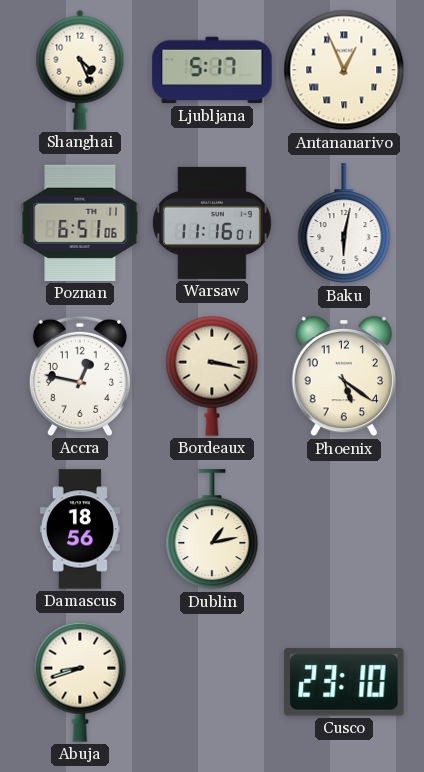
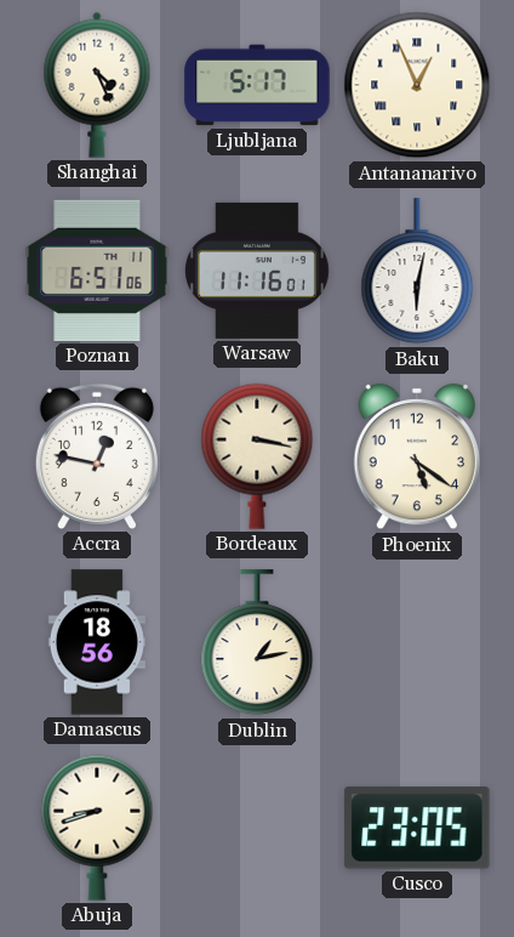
Cusco: 23:10 -> 23:05
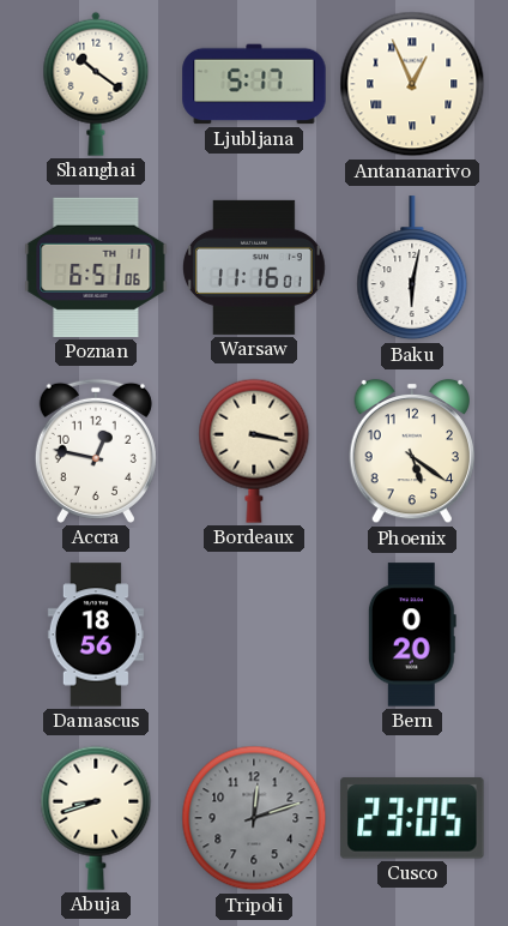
Shanghai: 4:26 -> 10:21
Dublin: 1:13 -> none
Bern: none -> 0:20
Tripoli: none -> 12:12
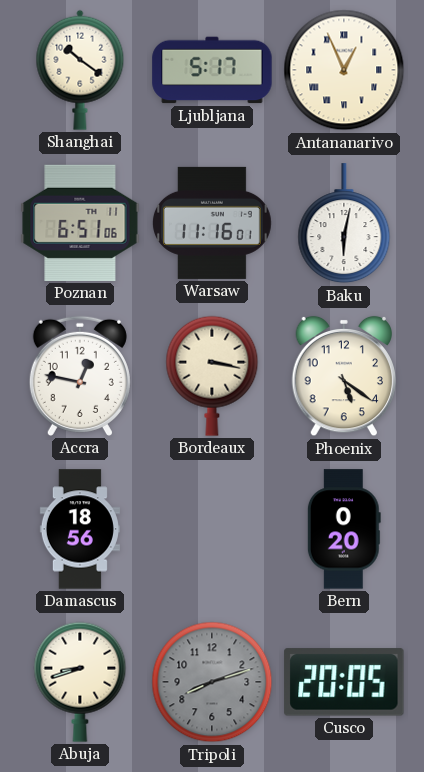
Tripoli: 12:12 -> 8:12
Cusco: 23:05 -> 20:05
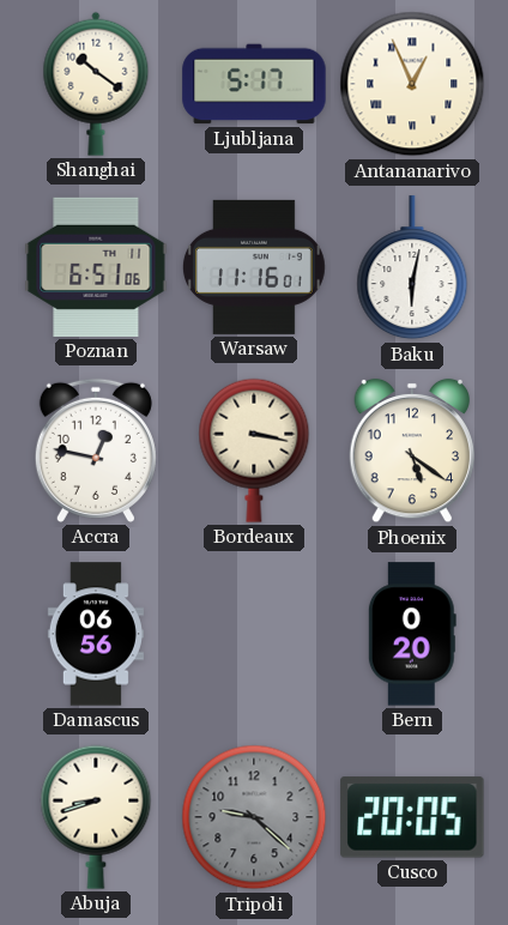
Damascus: 18:56 -> 06:56
Tripoli: 8:12 -> 9:22
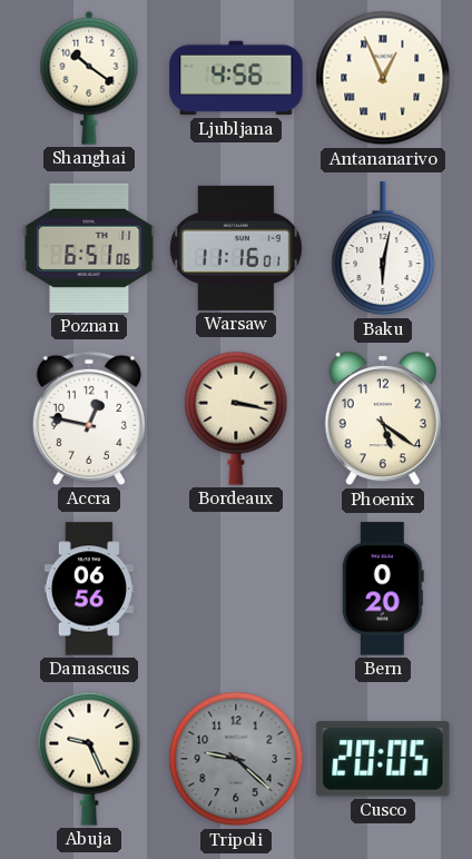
Ljubljana: 5:17 -> 4:56
Abuja: 8:42 -> 9:26
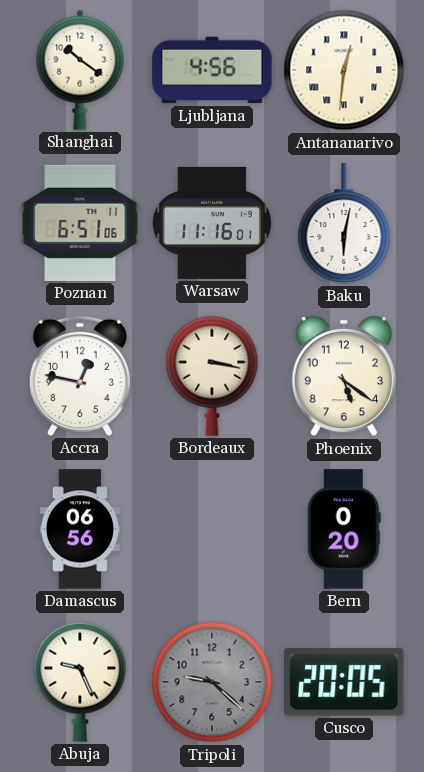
Antananarivo: 12:56 -> 12:31
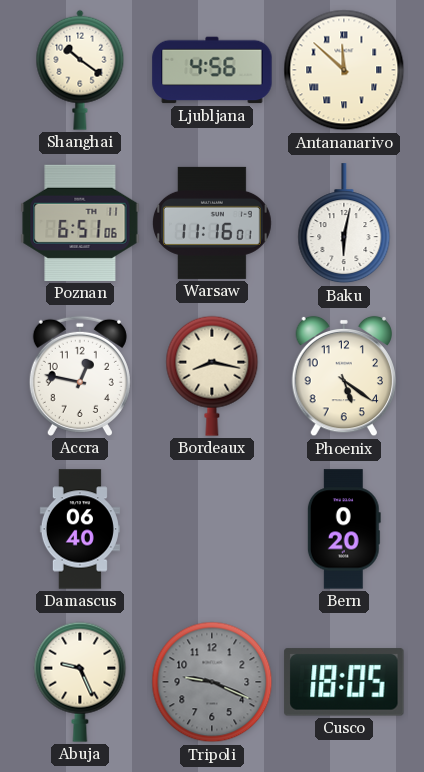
Antananarivo: 12:31 -> 11:52
Bordeaux: 3:17 -> 8:17
Damascus: 06:56 -> 06:40
Tripoli: 9:22 -> 9:19
Cusco: 20:05 -> 18:05
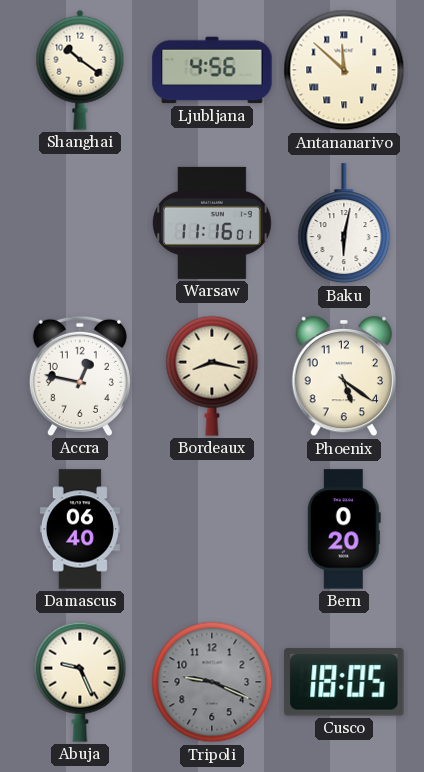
Poznan: 6:51 -> none
